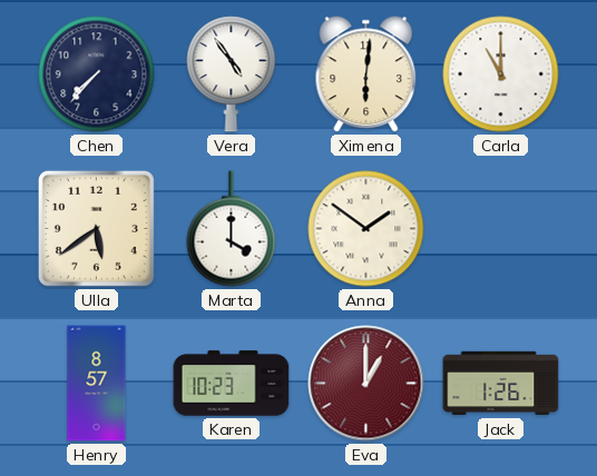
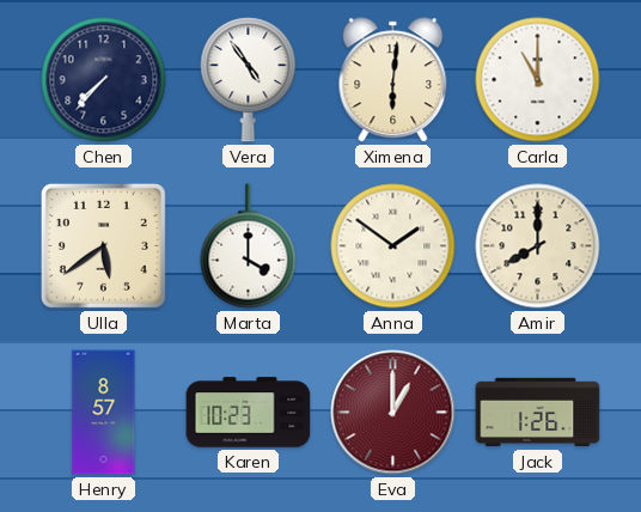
Amir: none -> 8:00
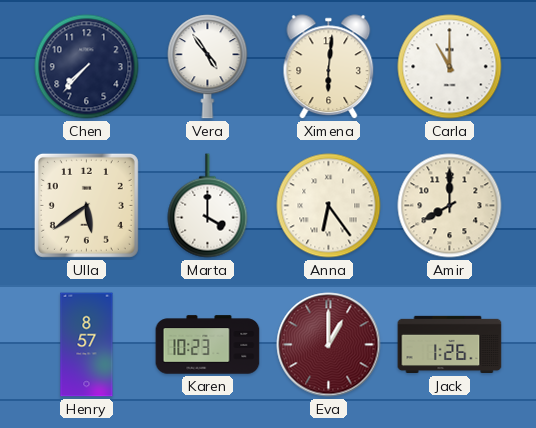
Anna: 1:51 -> 6:24
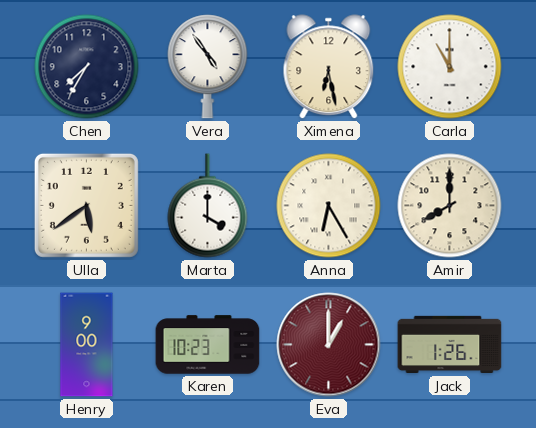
Chen: 7:37 -> 7:35
Ximena: 6:01 -> 6:28
Anna: 6:24 -> 6:25
Henry: 8:57 -> 9:00
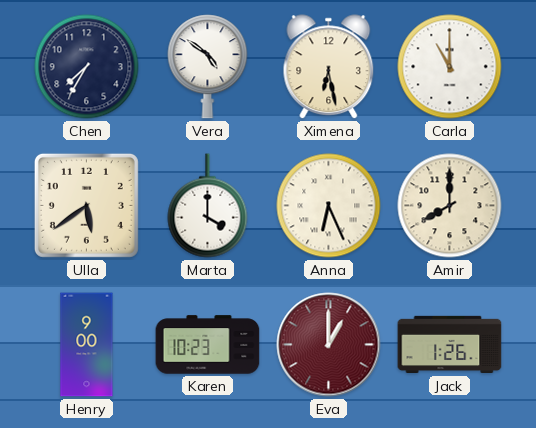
Vera: 4:54 -> 4:51
Anna: 6:25 -> 6:26
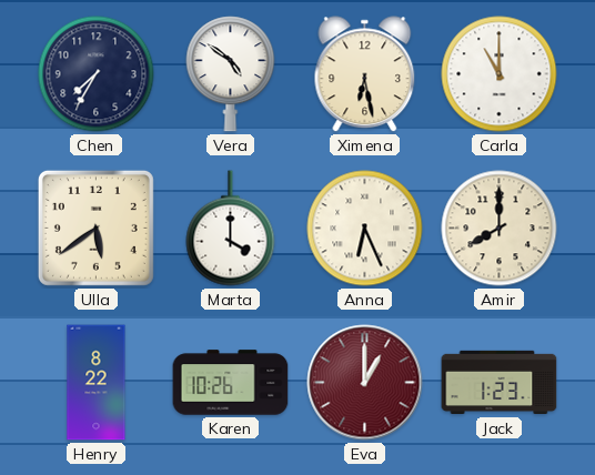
Henry: 9:00 -> 8:22
Karen: 10:23 -> 10:26
Jack: 1:26 -> 1:23
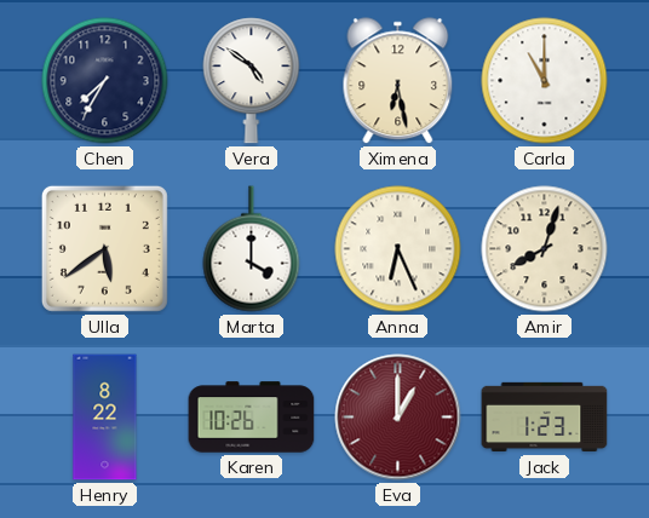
Amir: 8:00 -> 8:03
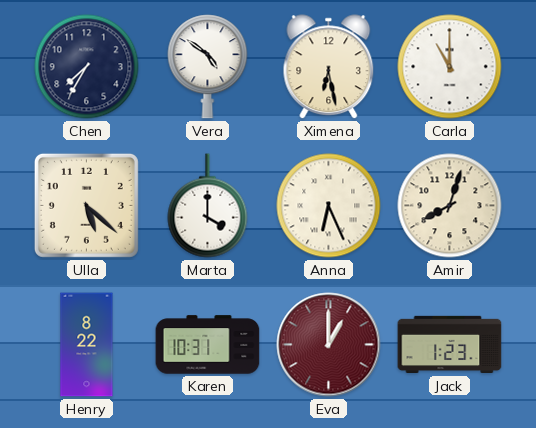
Ulla: 5:39 -> 5:22
Karen: 10:26 -> 10:31
